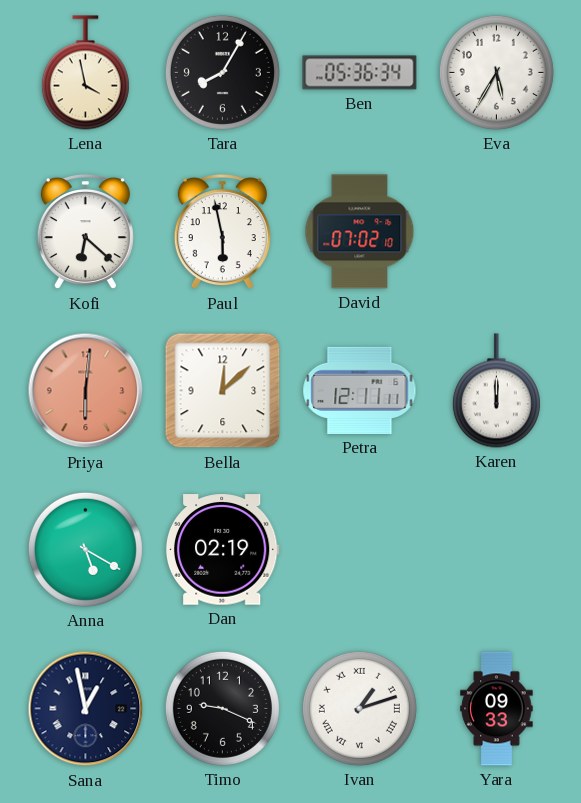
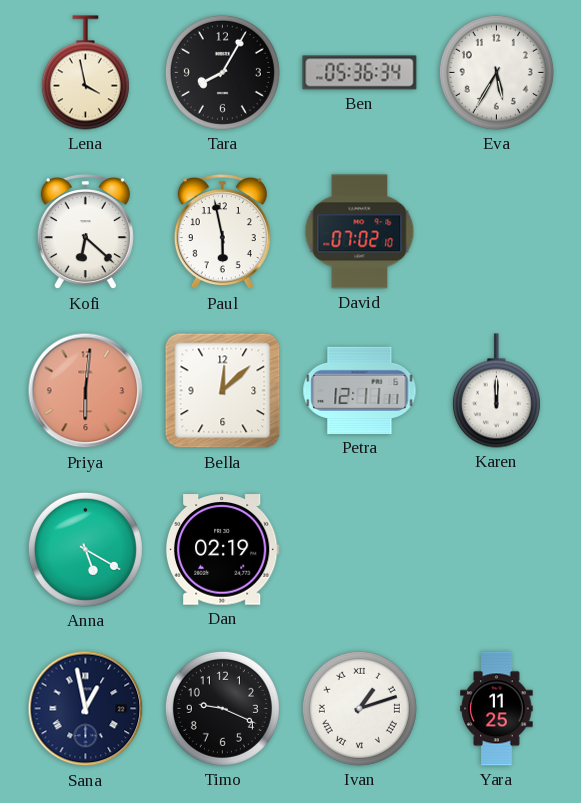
Yara: 09:33 -> 11:25
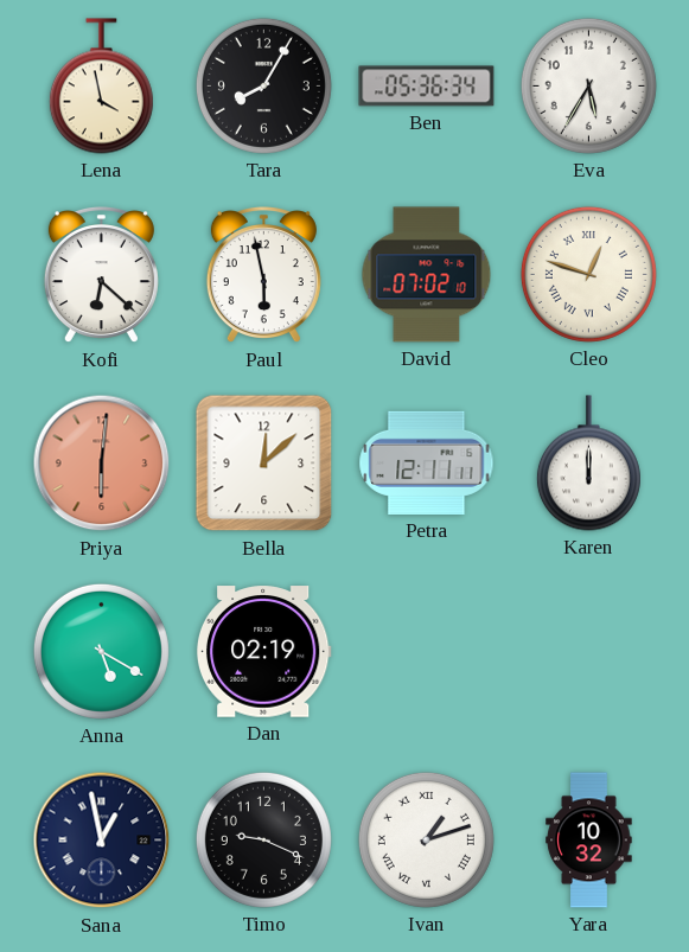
Cleo: none -> 12:48
Yara: 11:25 -> 10:32
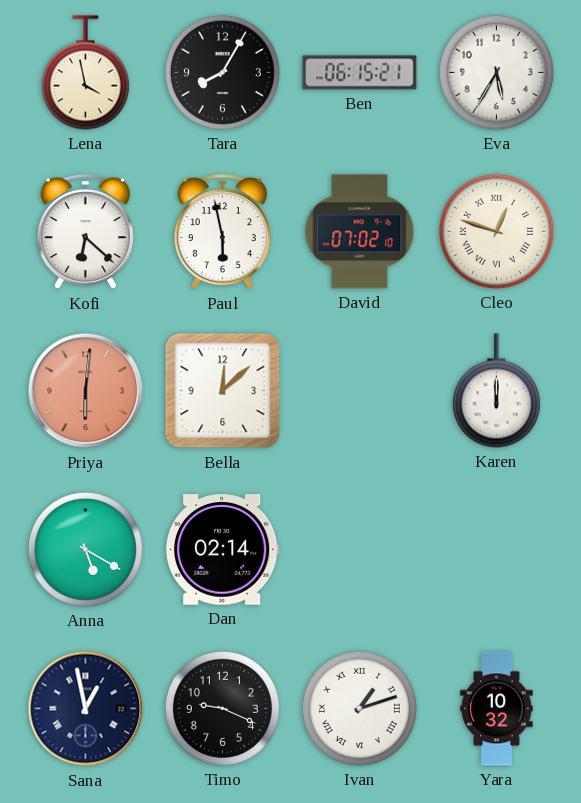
Ben: 05:36 -> 06:15
Petra: 12:11 -> none
Dan: 02:19 -> 02:14
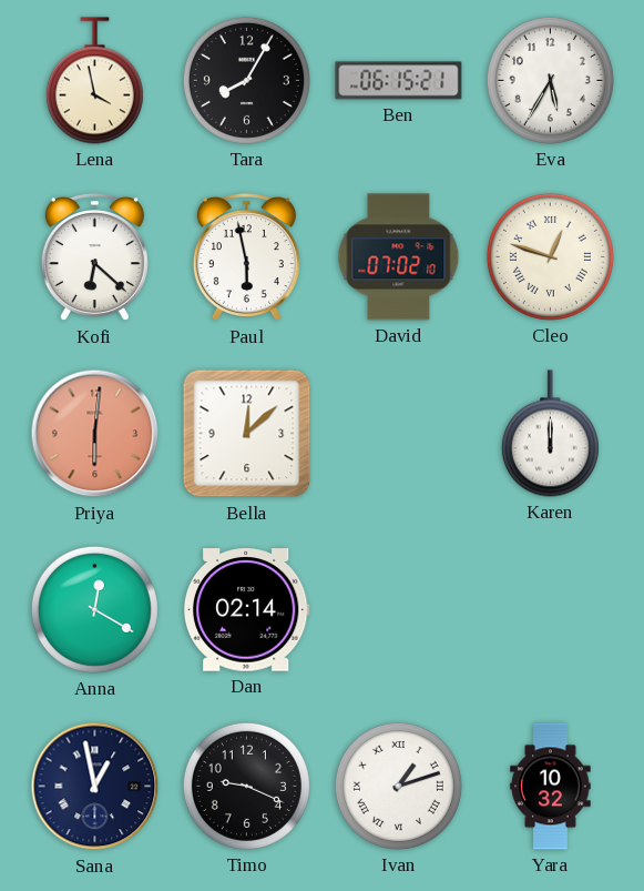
Anna: 5:20 -> 12:20
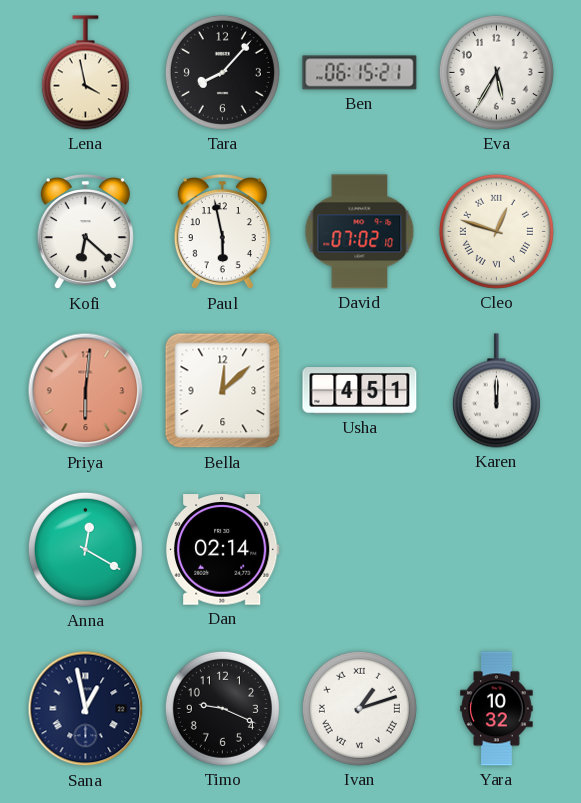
Tara: 8:05 -> 8:07
Usha: none -> 4:51
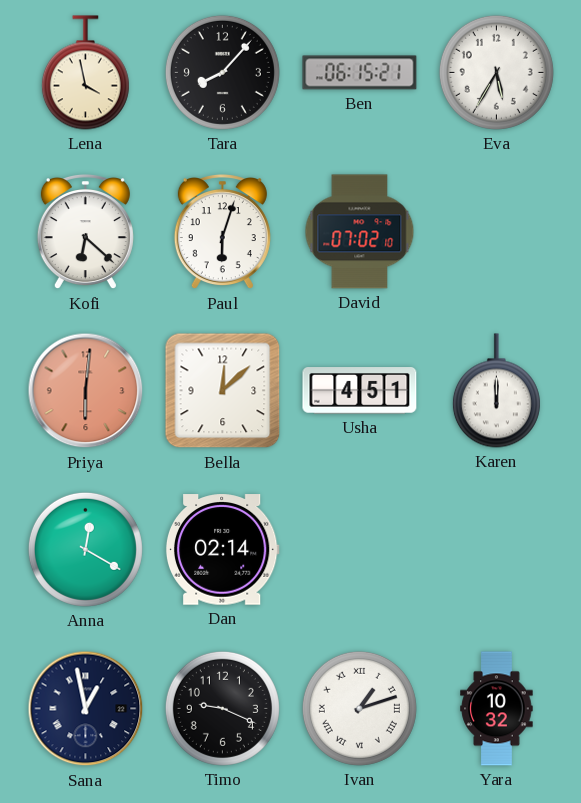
Paul: 5:58 -> 6:03
Cleo: 12:48 -> none
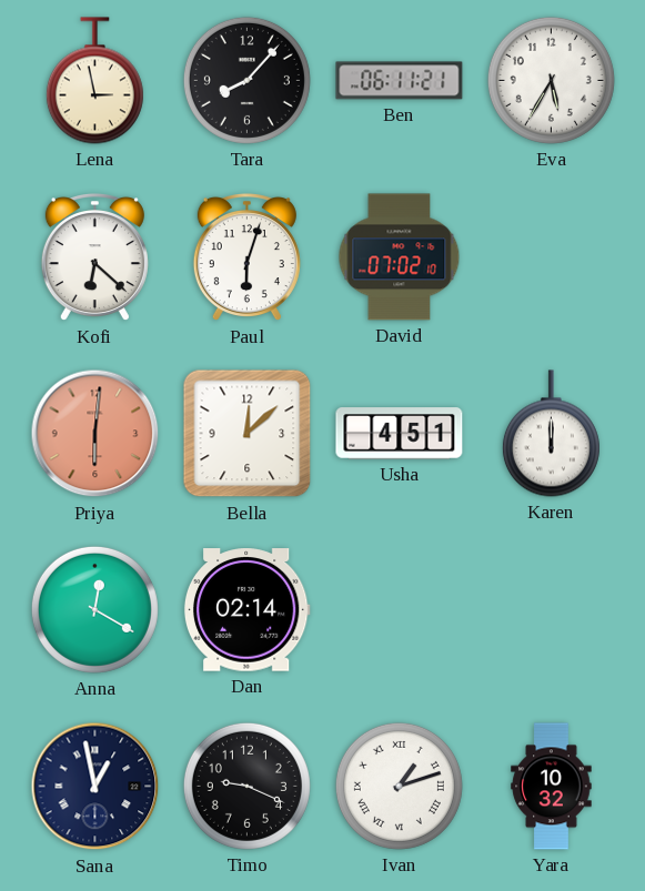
Lena: 3:58 -> 2:58
Ben: 06:15 -> 06:11
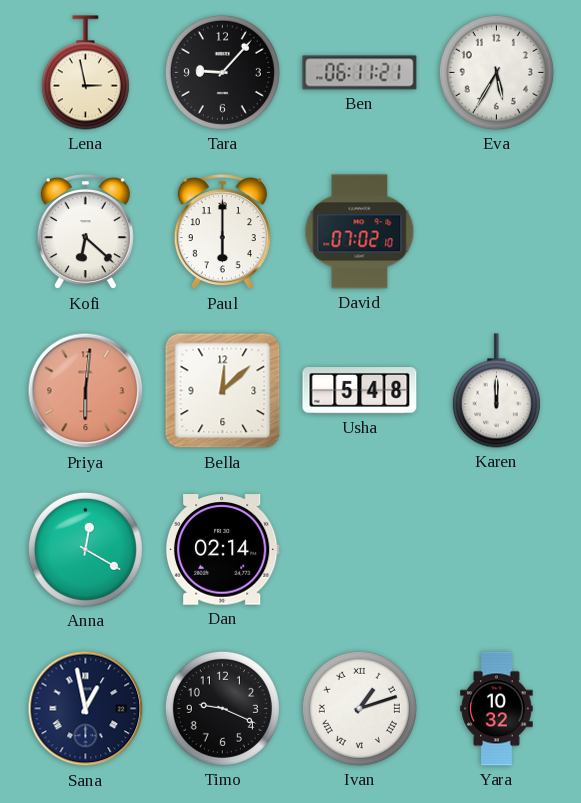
Tara: 8:07 -> 9:07
Paul: 6:03 -> 6:00
Usha: 4:51 -> 5:48
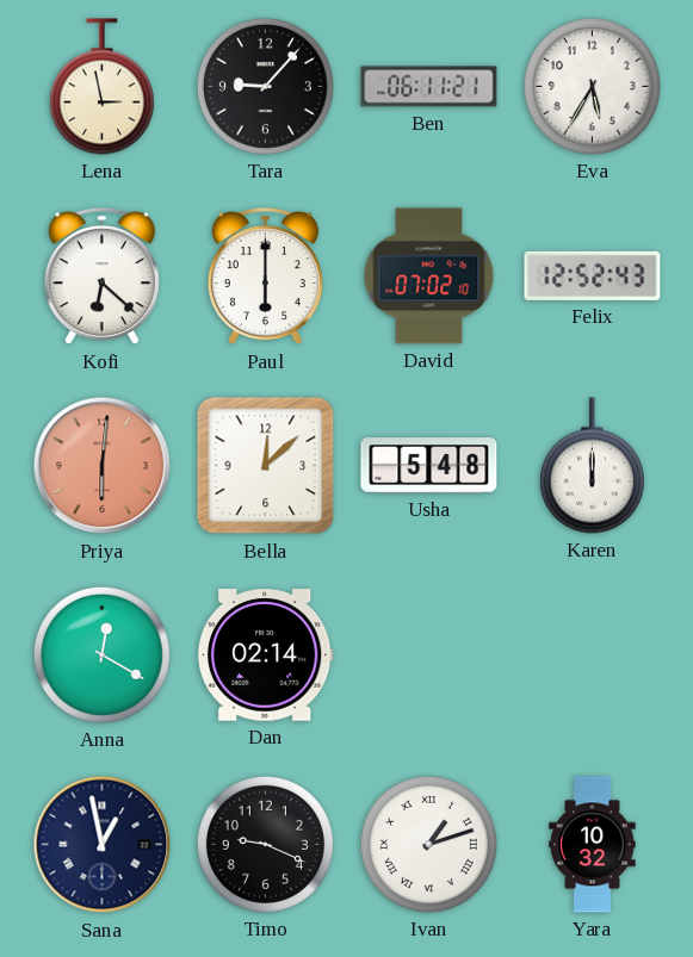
Felix: none -> 12:52
